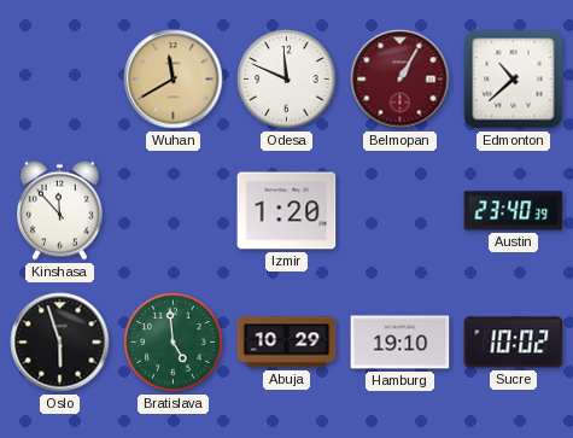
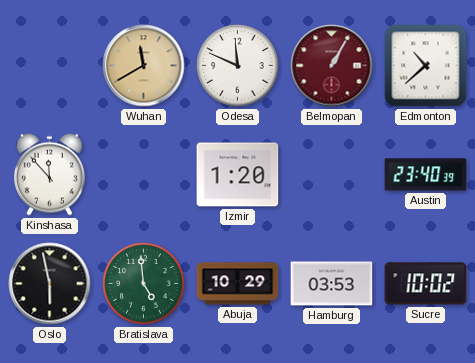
Oslo: 5:57 -> 5:58
Hamburg: 19:10 -> 03:53
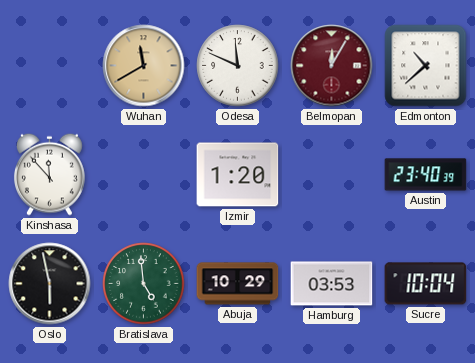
Belmopan: 1:05 -> 12:05
Sucre: 10:02 -> 10:04
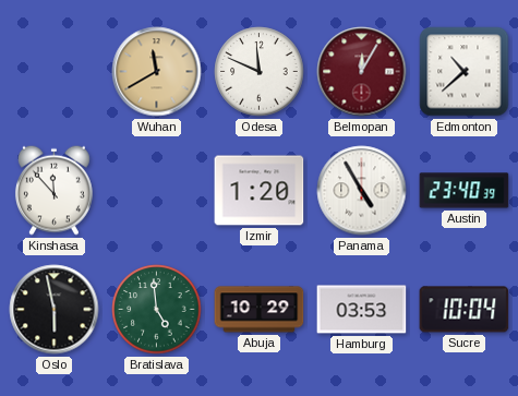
Panama: none -> 4:55
